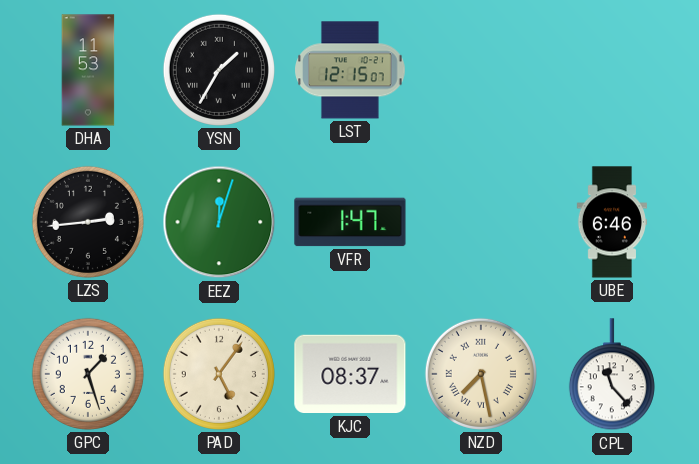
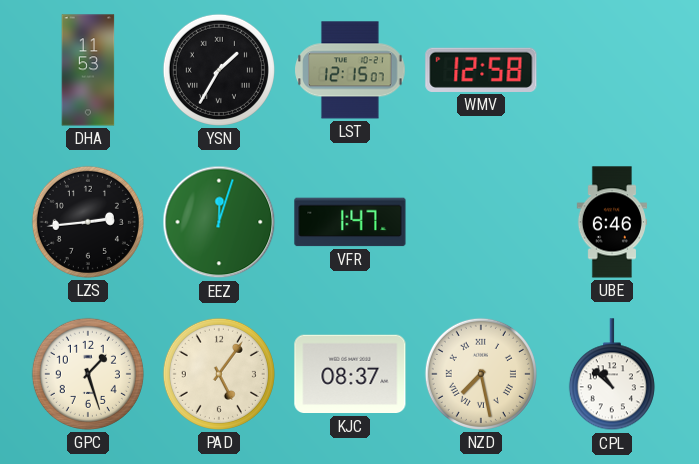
WMV: none -> 12:58
CPL: 11:23 -> 10:52
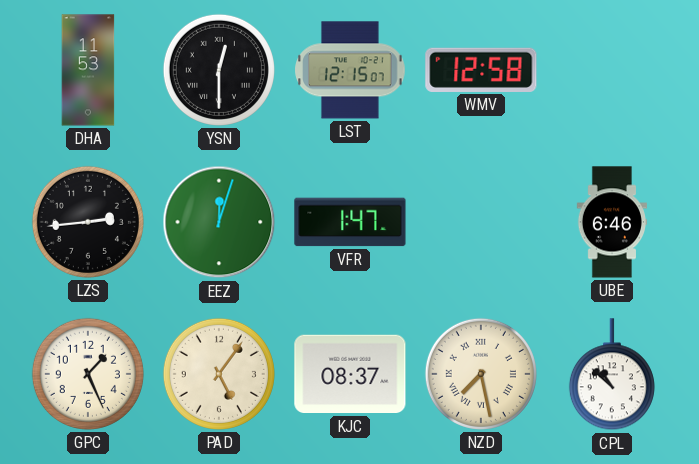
YSN: 1:35 -> 12:30
GPC: 1:27 -> 1:26
